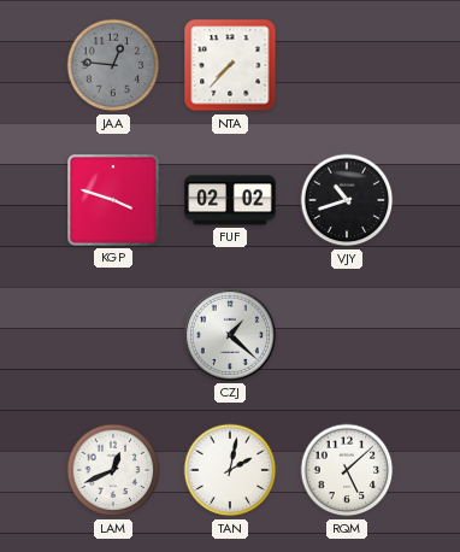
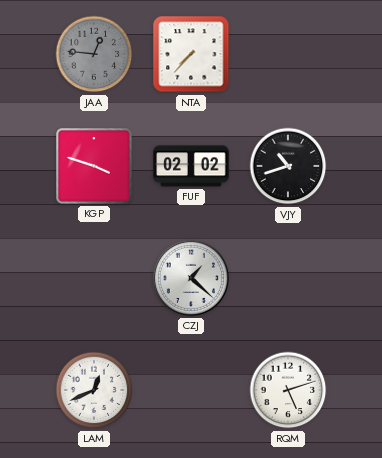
TAN: 2:02 -> none
RQM: 5:08 -> 5:12
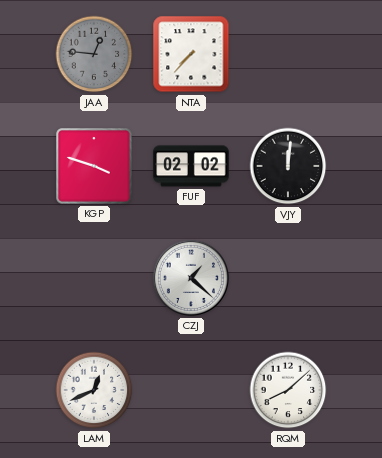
VJY: 10:42 -> 12:01
RQM: 5:12 -> 8:08
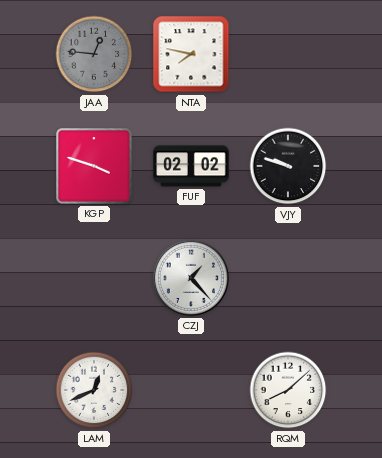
NTA: 7:37 -> 7:47
VJY: 12:01 -> 9:48
CZJ: 1:22 -> 1:23
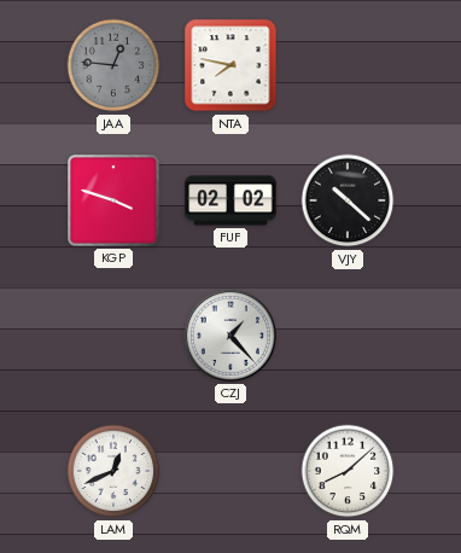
VJY: 9:48 -> 10:22
